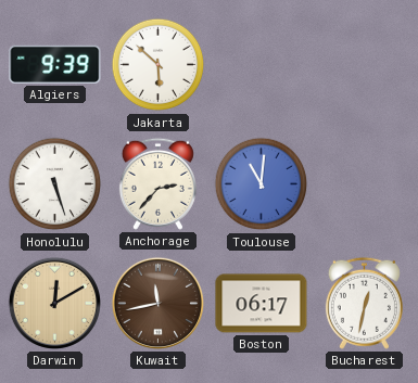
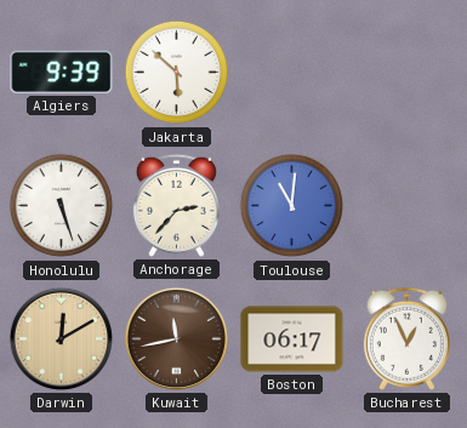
Bucharest: 12:32 -> 12:56
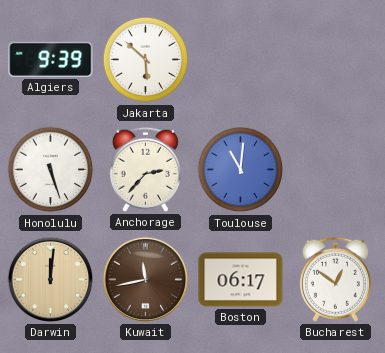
Darwin: 12:10 -> 12:01
Bucharest: 12:56 -> 12:51
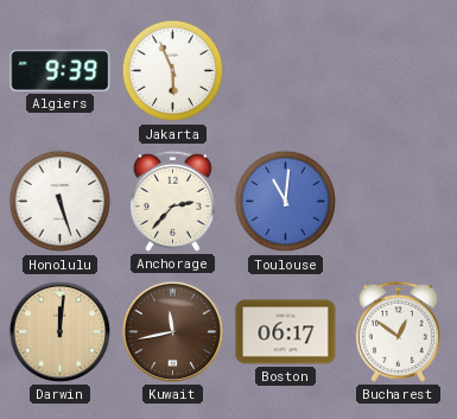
Jakarta: 5:52 -> 5:56
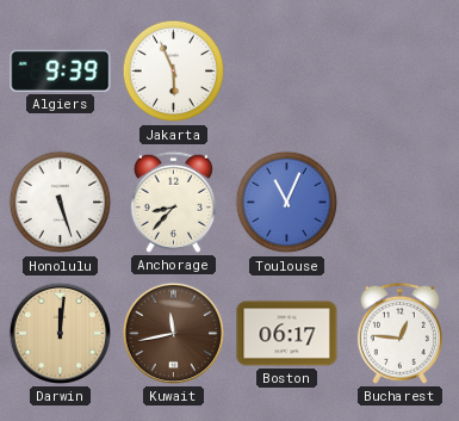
Anchorage: 2:37 -> 8:37
Toulouse: 11:01 -> 11:04
Bucharest: 12:51 -> 12:46
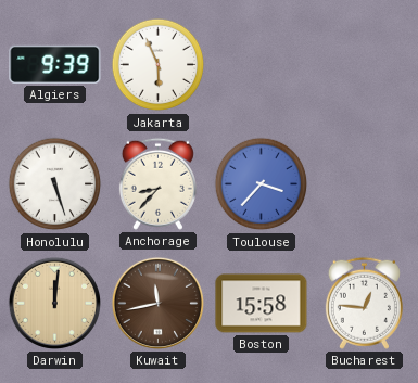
Toulouse: 11:04 -> 3:37
Boston: 06:17 -> 15:58
